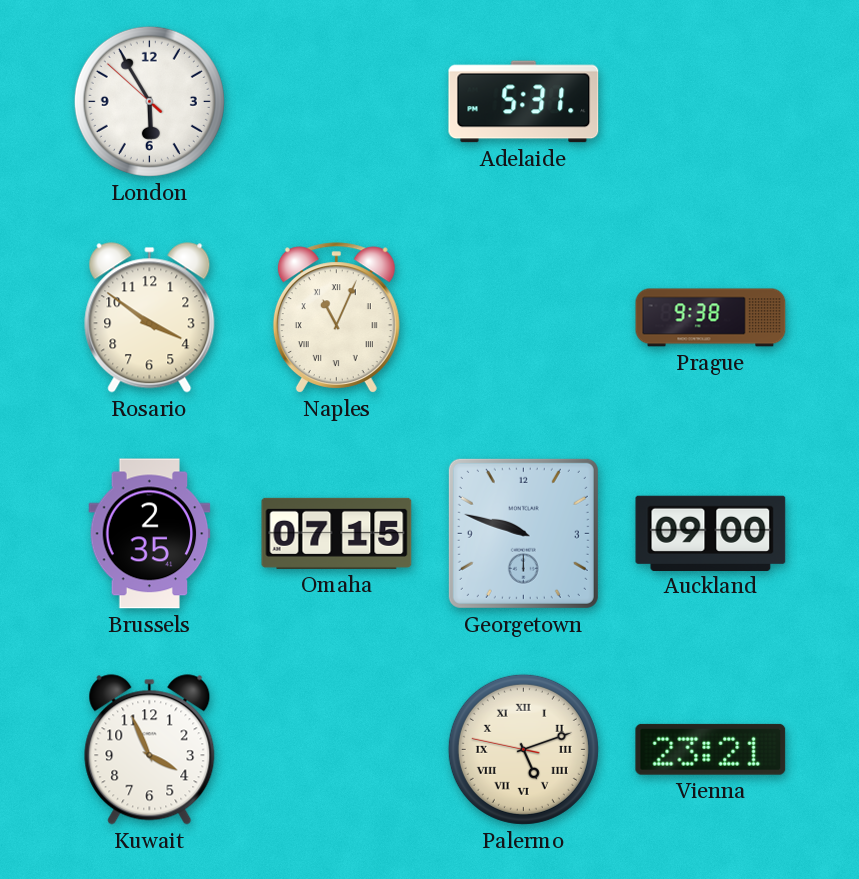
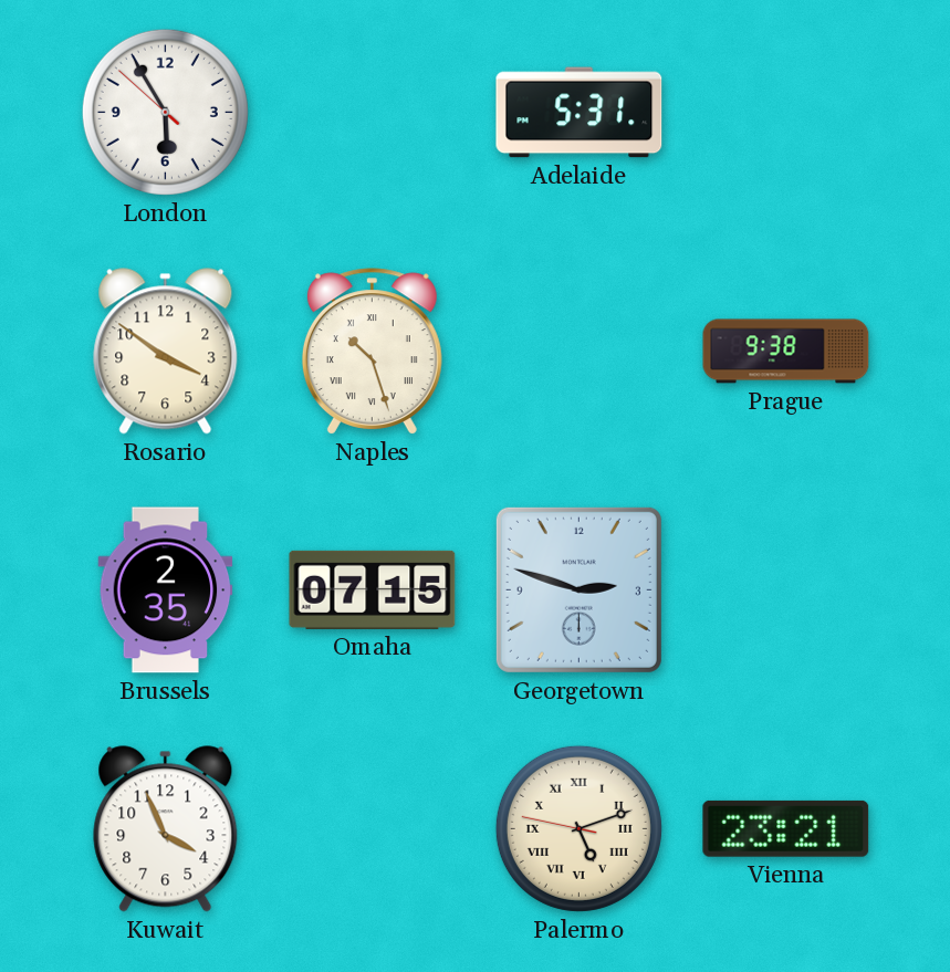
Naples: 11:04 -> 10:27
Georgetown: 9:48 -> 2:48
Auckland: 09:00 -> none
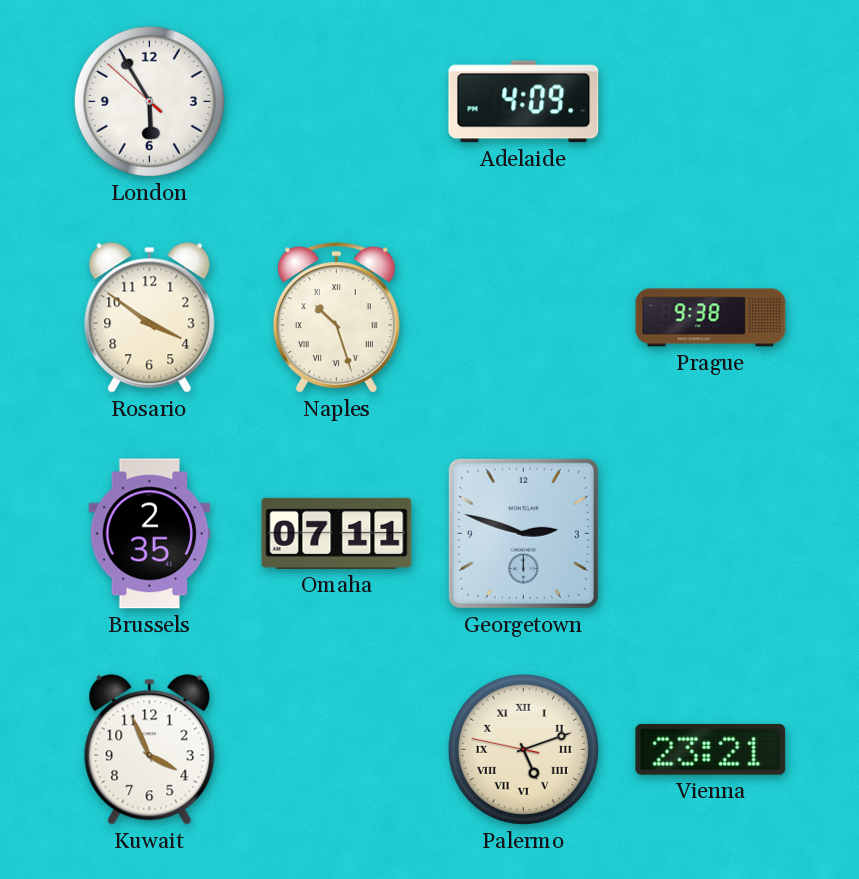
Adelaide: 5:31 -> 4:09
Omaha: 07:15 -> 07:11
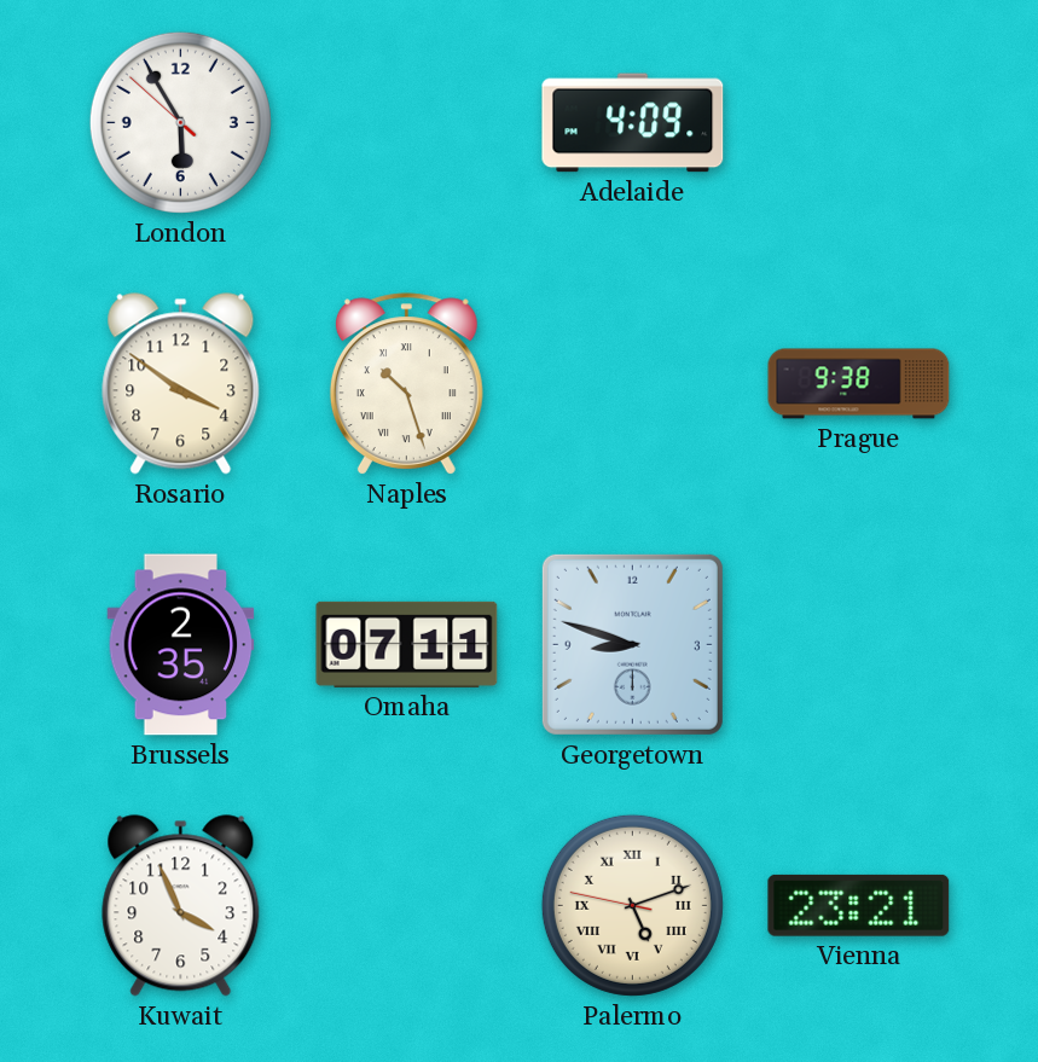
Georgetown: 2:48 -> 8:48
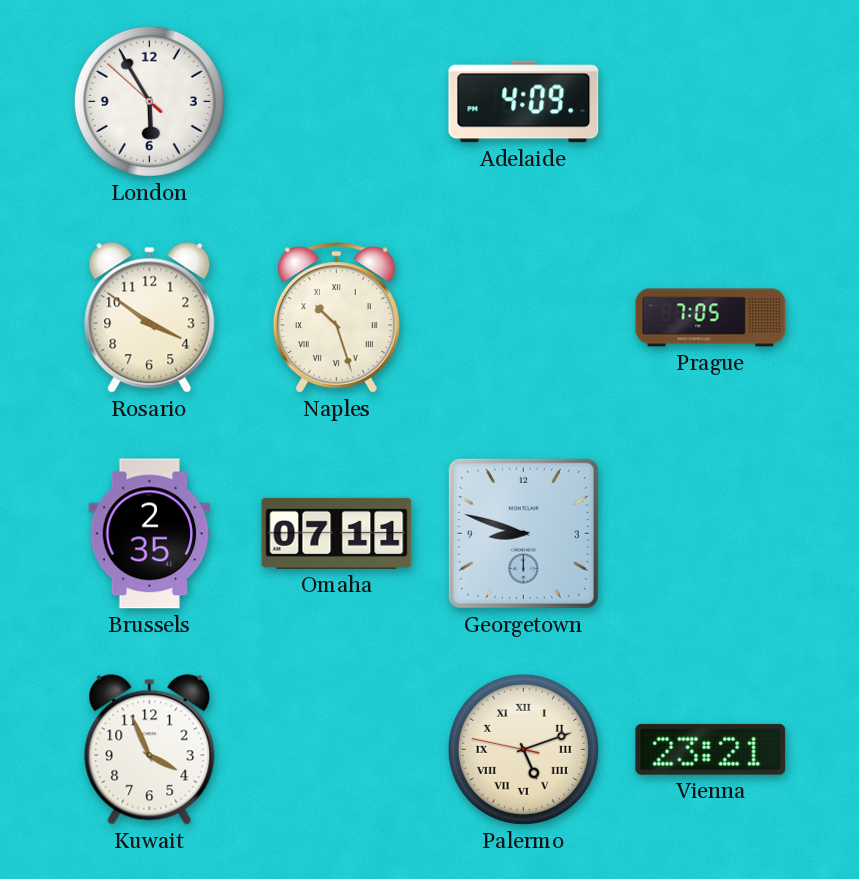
Prague: 9:38 -> 7:05
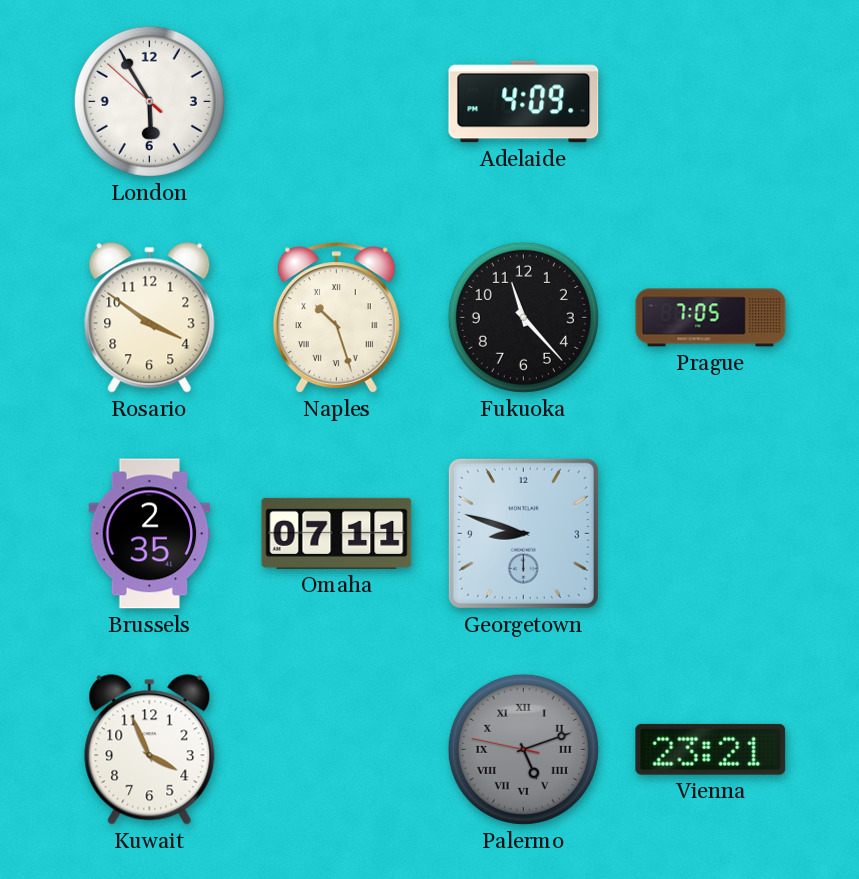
Fukuoka: none -> 11:23
Palermo dial: cream -> grey
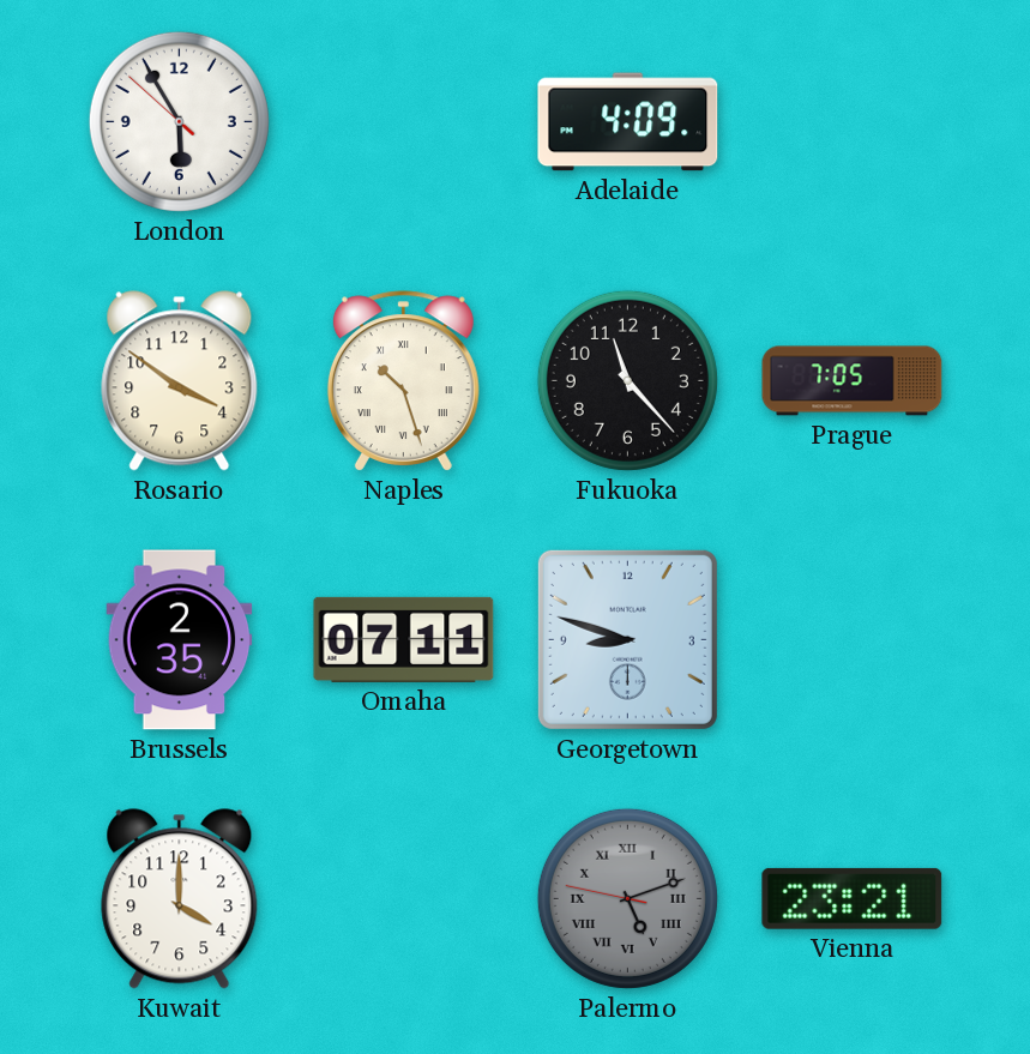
Kuwait: 3:56 -> 4:00
